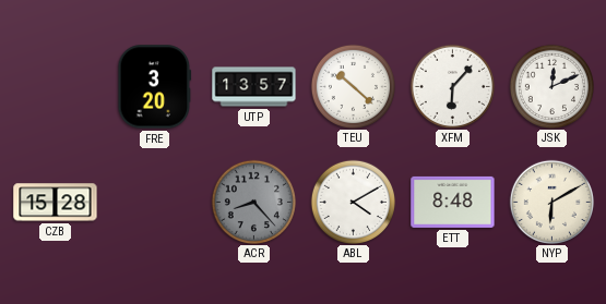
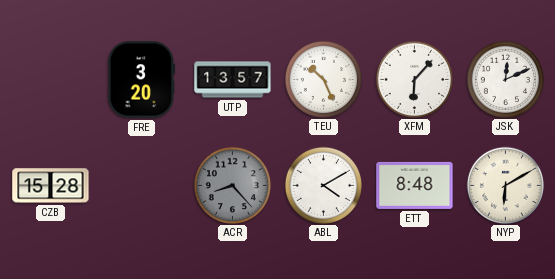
TEU: 10:22 -> 10:26
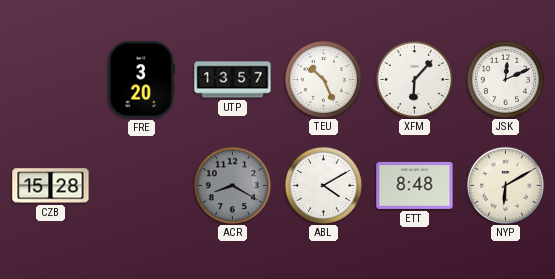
ACR: 8:23 -> 8:20
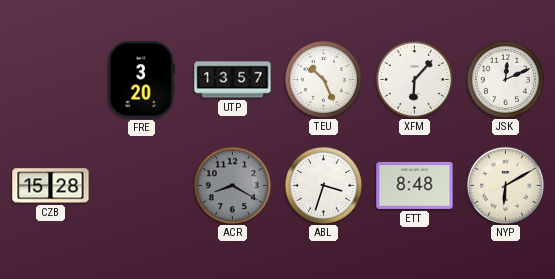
ABL: 4:10 -> 3:33
